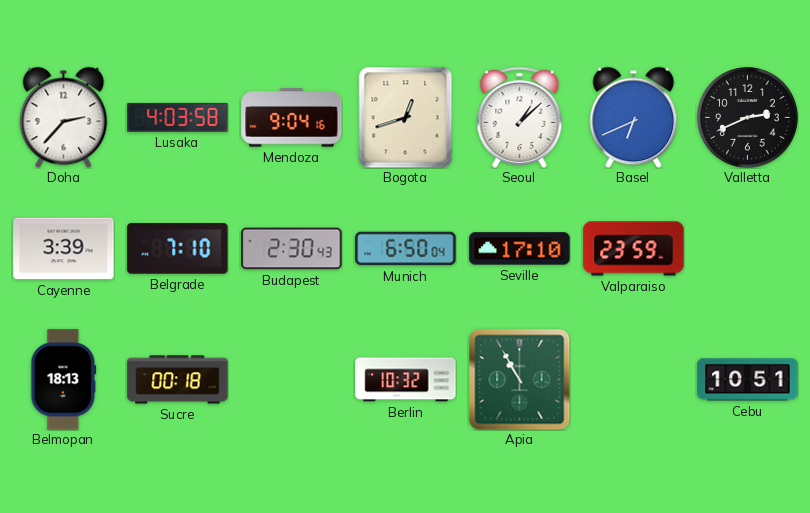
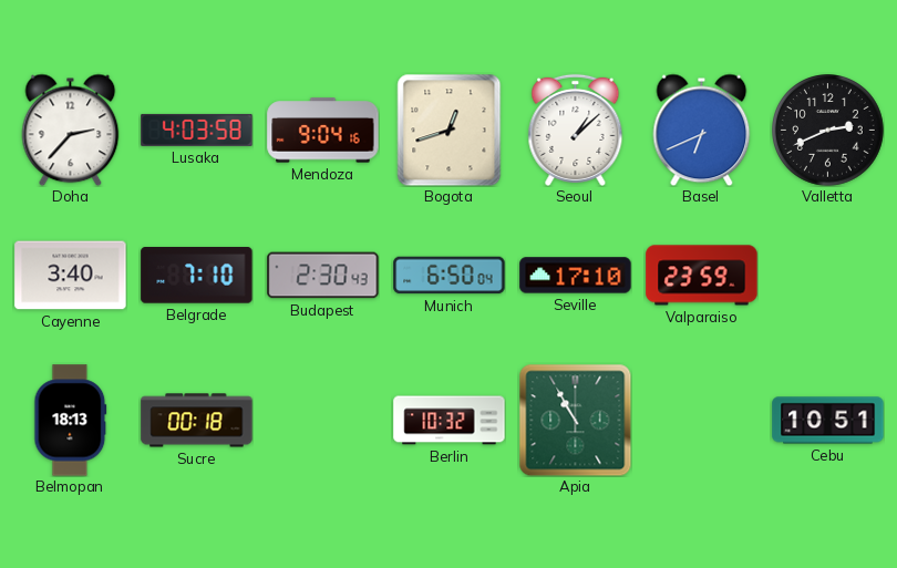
Cayenne: 3:39 -> 3:40
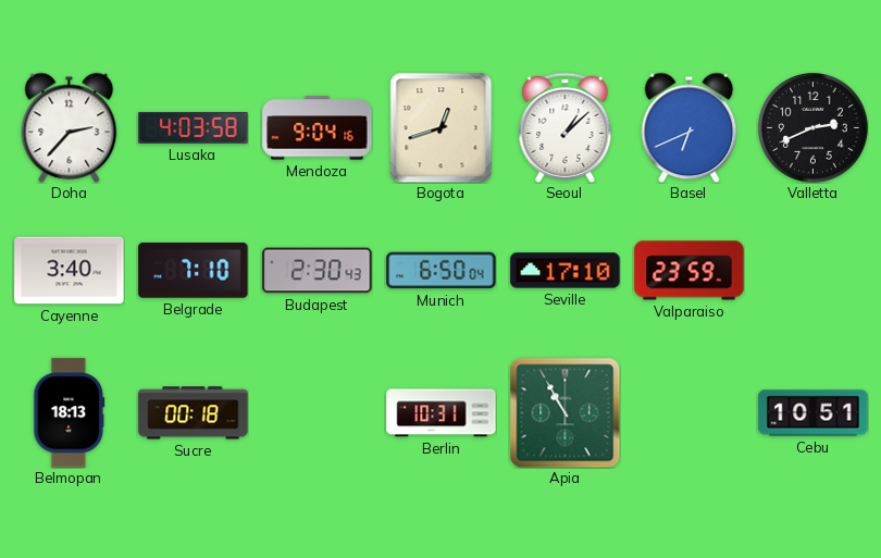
Berlin: 10:32 -> 10:31
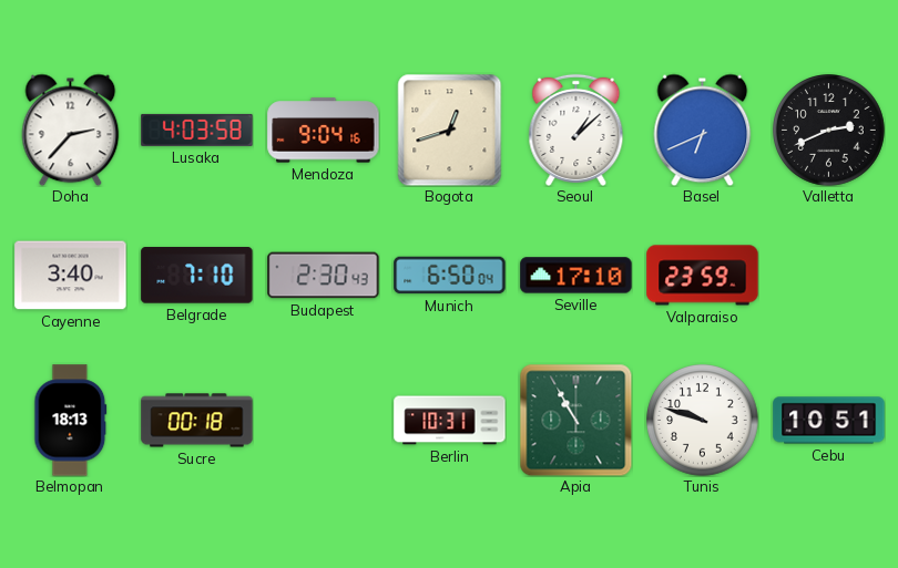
Tunis: none -> 9:48
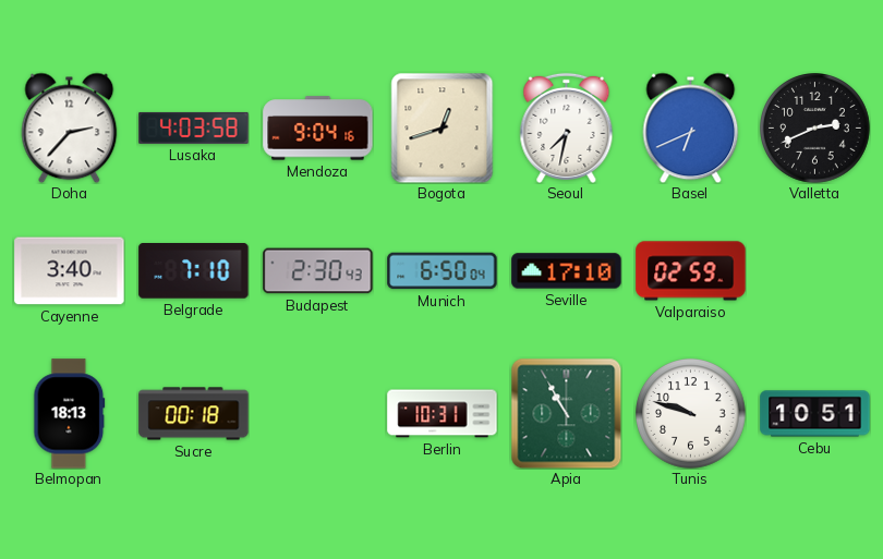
Seoul: 1:08 -> 7:32
Valparaiso: 23:59 -> 02:59
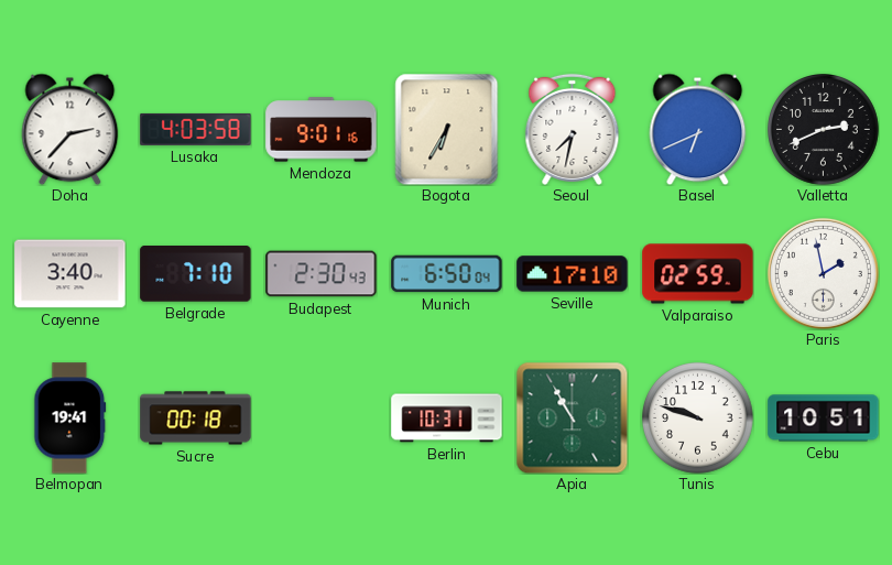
Mendoza: 9:04 -> 9:01
Bogota: 12:42 -> 6:35
Paris: none -> 1:58
Belmopan: 18:13 -> 19:41
